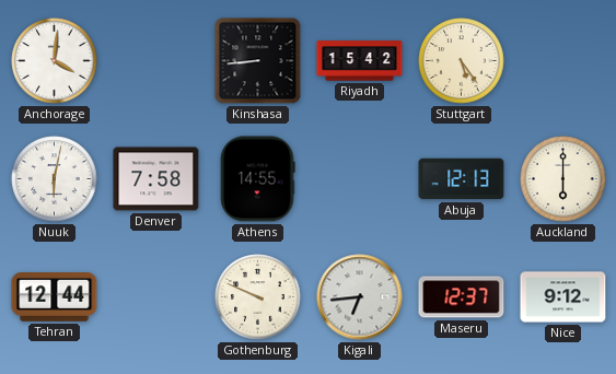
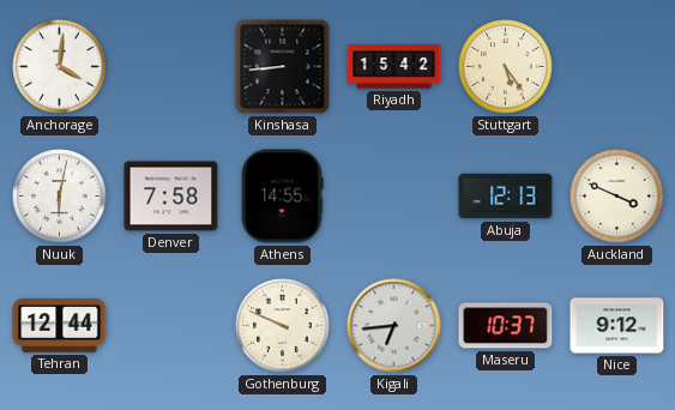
Auckland: 6:00 -> 3:49
Maseru: 12:37 -> 10:37
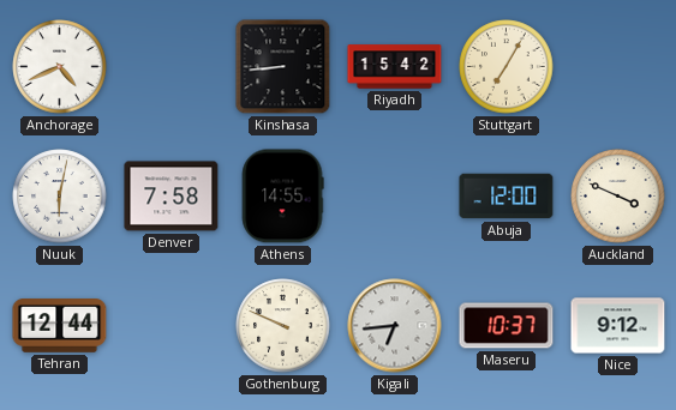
Anchorage: 4:01 -> 4:41
Stuttgart: 5:24 -> 7:05
Abuja: 12:13 -> 12:00
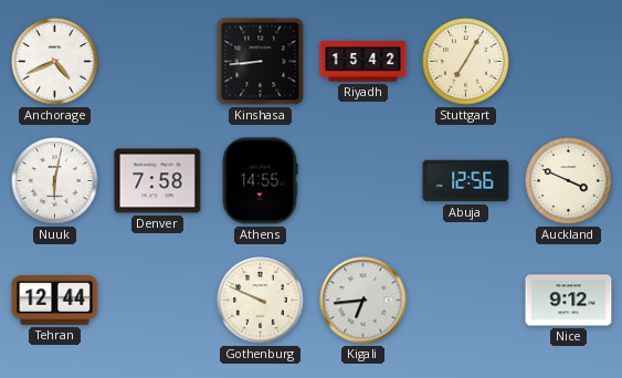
Abuja: 12:00 -> 12:56
Maseru: 10:37 -> none
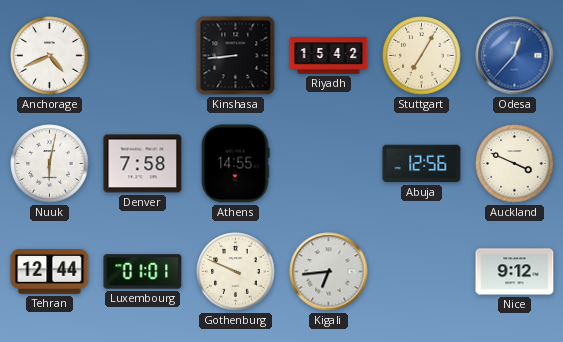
Odesa: none -> 12:37
Luxembourg: none -> 01:01
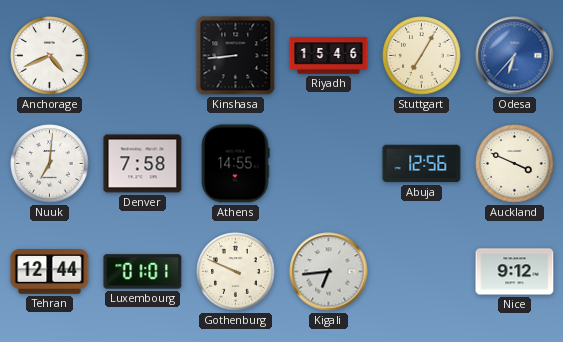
Riyadh: 15:42 -> 15:46
Odesa: 12:37 -> 6:37
Nuuk: 6:02 -> 7:01
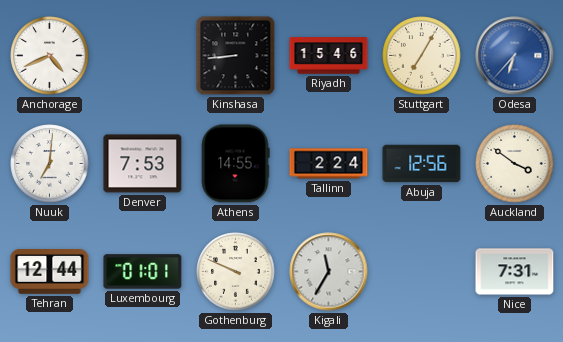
Denver: 7:58 -> 7:53
Tallinn: none -> 2:24
Auckland: 3:49 -> 3:51
Kigali: 6:44 -> 11:35
Nice: 9:12 -> 7:31
